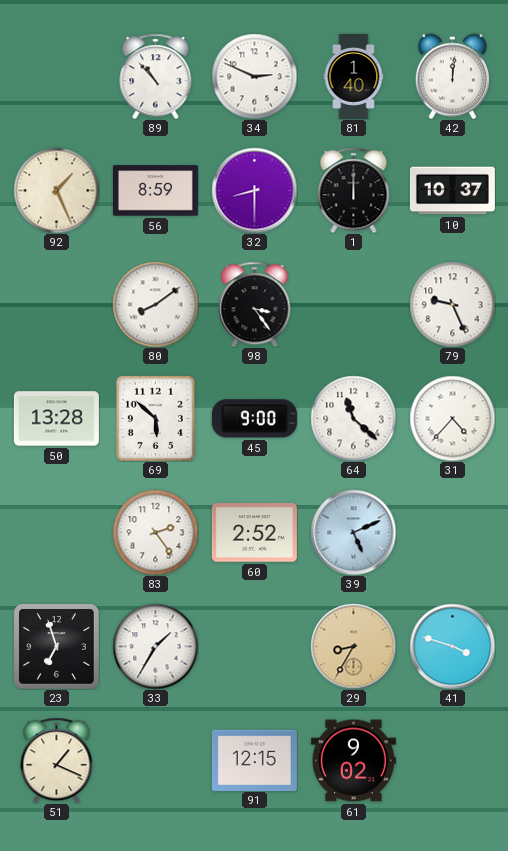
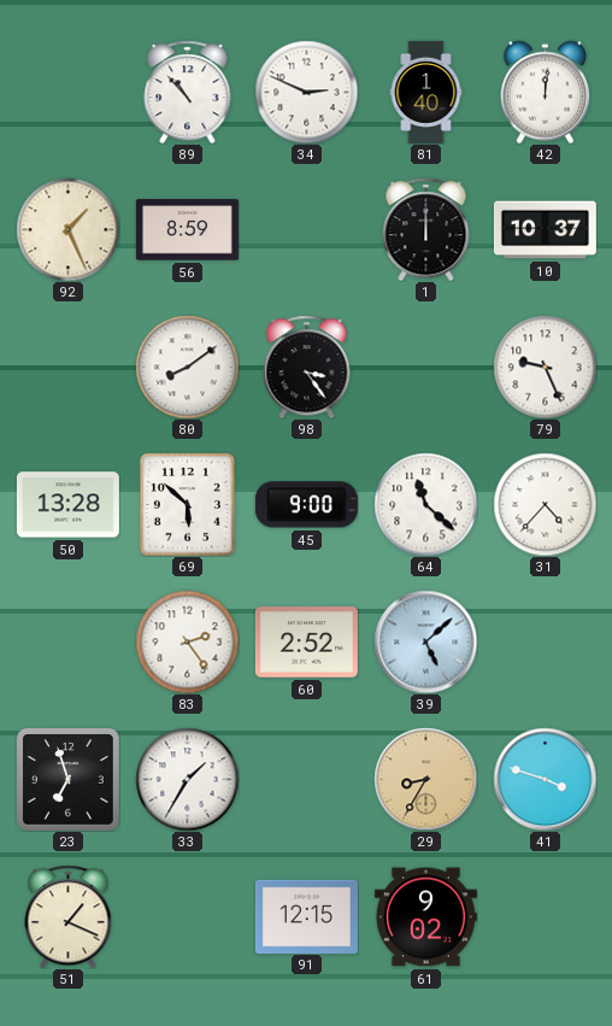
32: 8:30 -> none
39: 5:11 -> 5:08
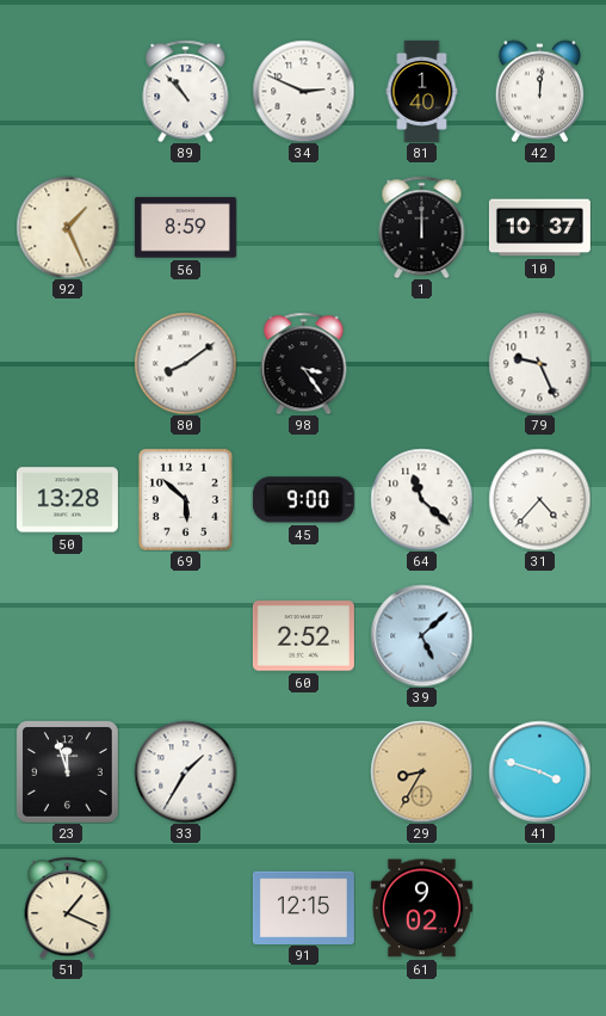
83: 2:24 -> none
23: 6:57 -> 11:57
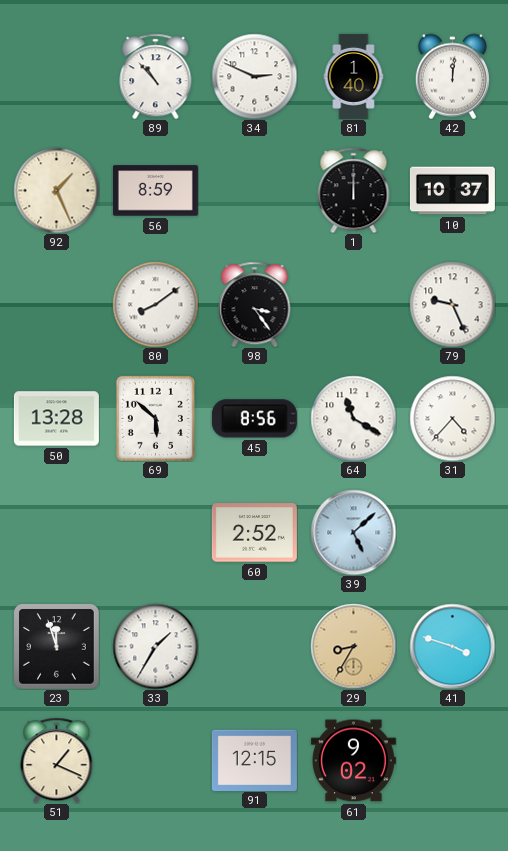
45: 9:00 -> 8:56
64: 11:22 -> 11:20
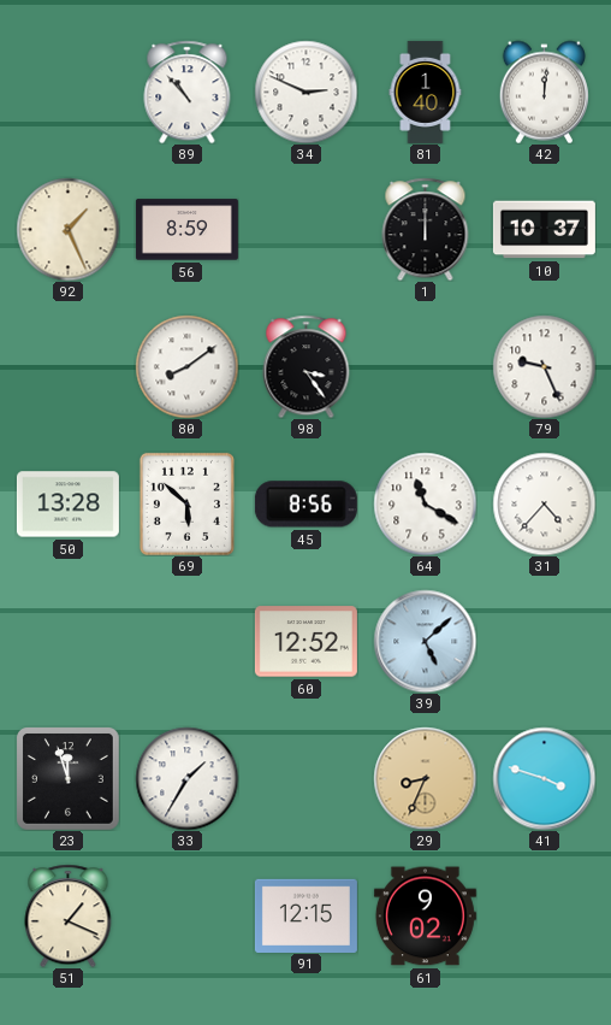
60: 2:52 -> 12:52
29: 8:35 -> 8:34
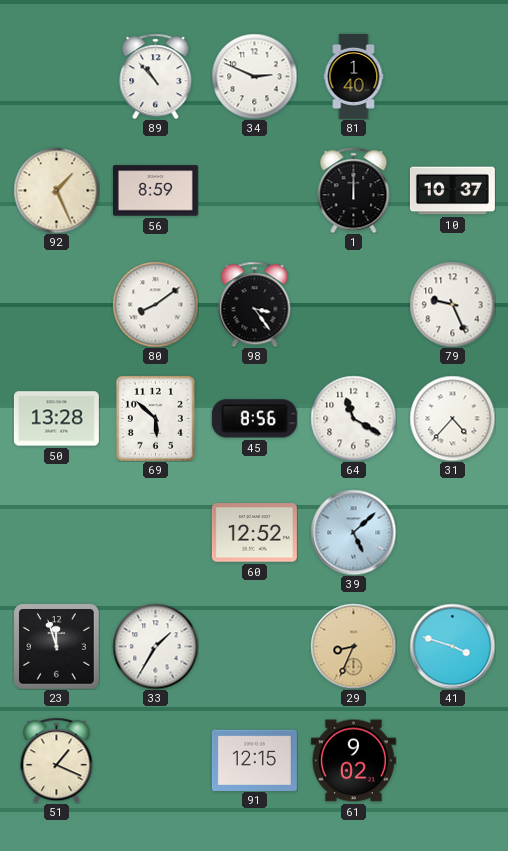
42: 12:01 -> none
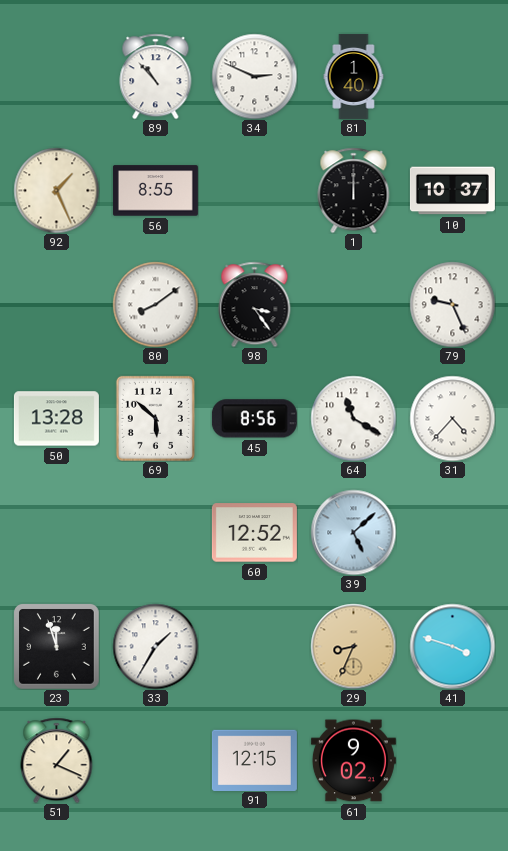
56: 8:59 -> 8:55
